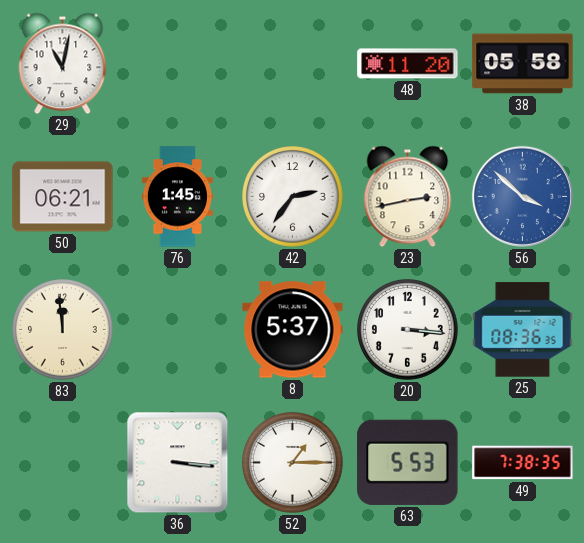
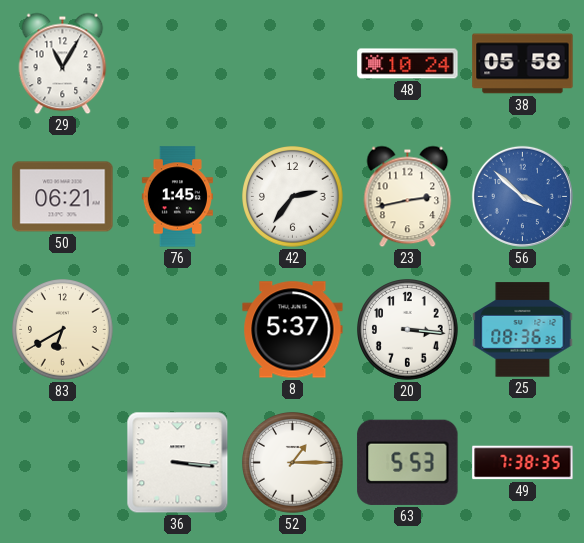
29: 11:02 -> 11:05
48: 11:20 -> 10:24
83: 11:59 -> 6:40
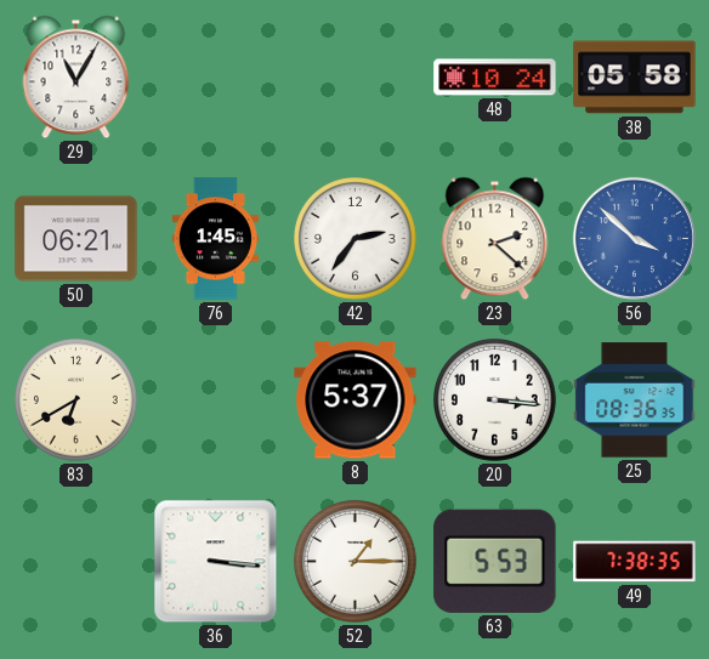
23: 2:43 -> 2:22
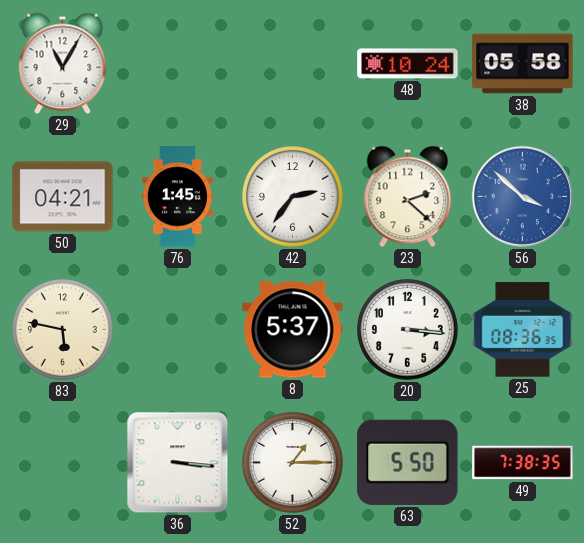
50: 06:21 -> 04:21
83: 6:40 -> 5:47
63: 5:53 -> 5:50
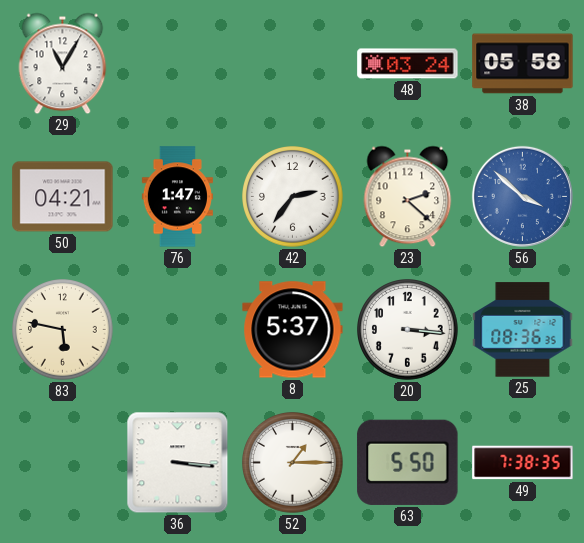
48: 10:24 -> 03:24
76: 1:45 -> 1:47
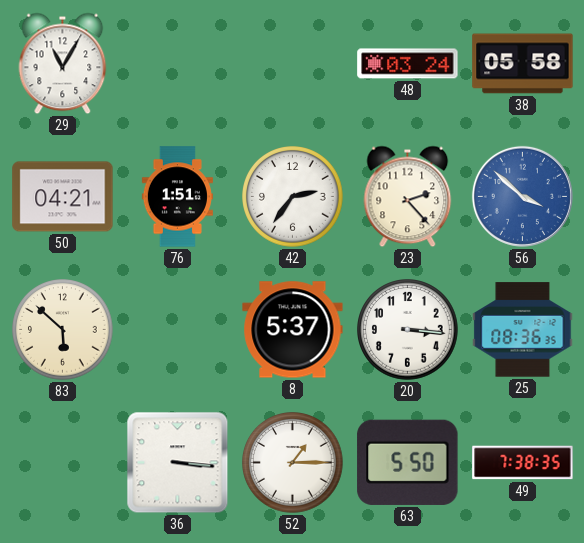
76: 1:47 -> 1:51
23: 2:22 -> 2:23
83: 5:47 -> 5:52
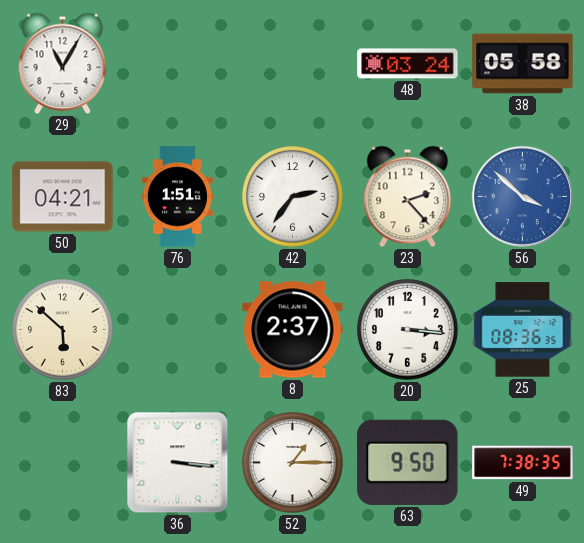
8: 5:37 -> 2:37
63: 5:50 -> 9:50
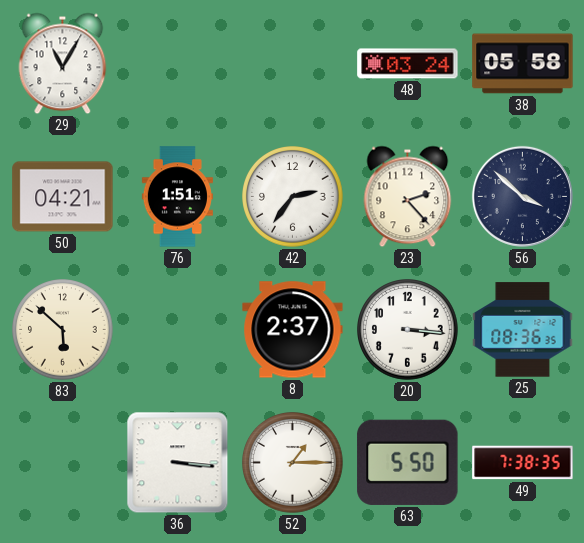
56 dial: blue -> navy
63: 9:50 -> 5:50
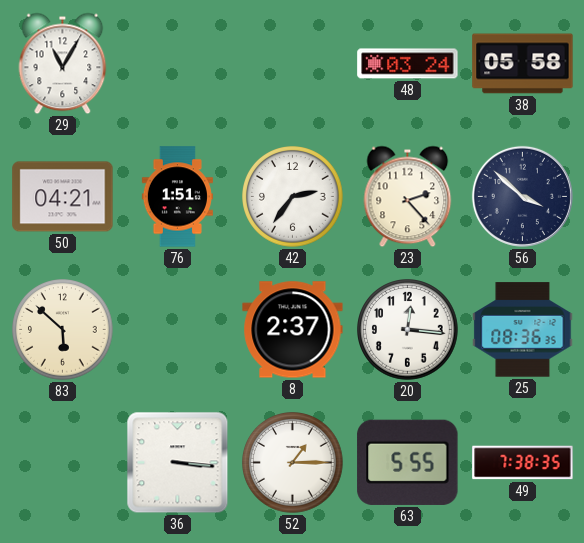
20: 3:16 -> 12:16
63: 5:50 -> 5:55
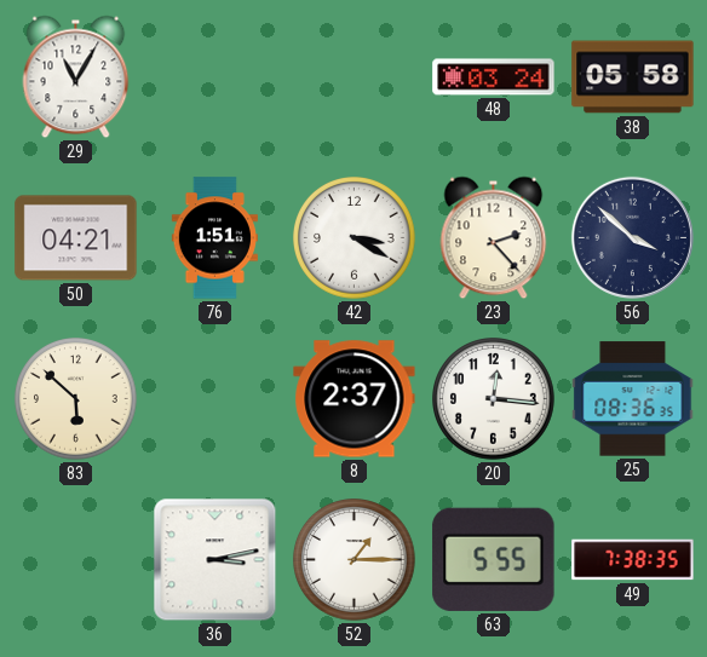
42: 2:36 -> 3:20
36: 3:16 -> 3:13
